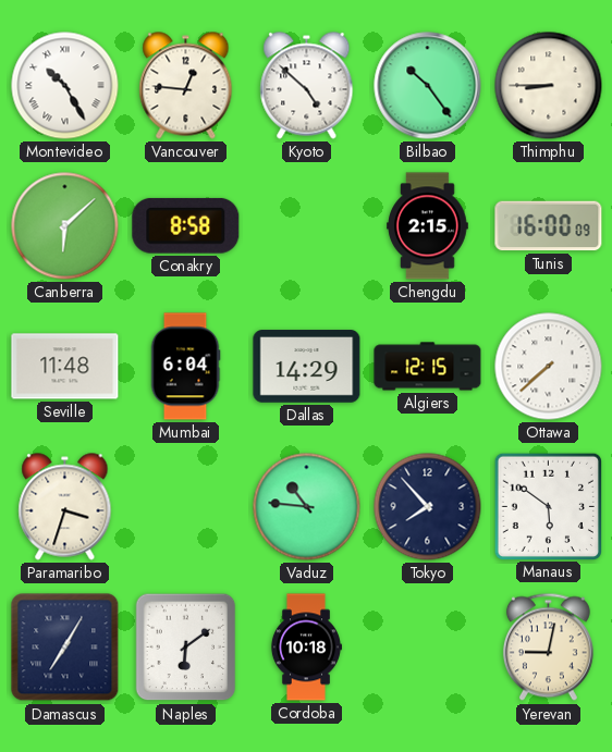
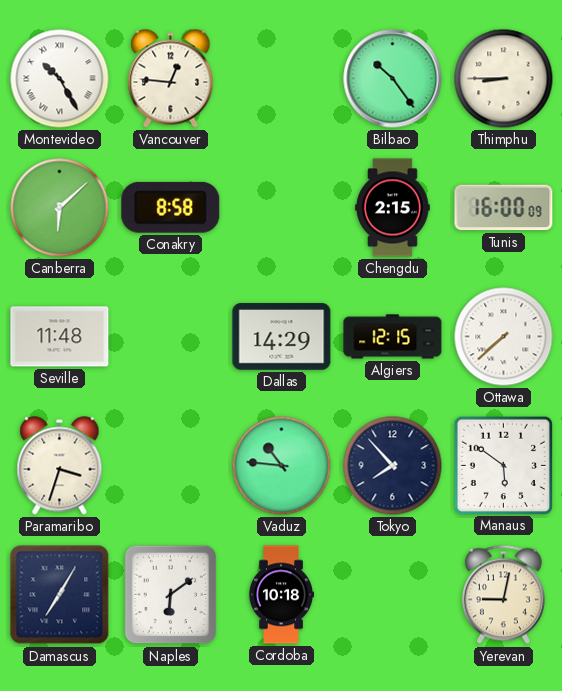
Kyoto: 4:52 -> none
Mumbai: 6:04 -> none
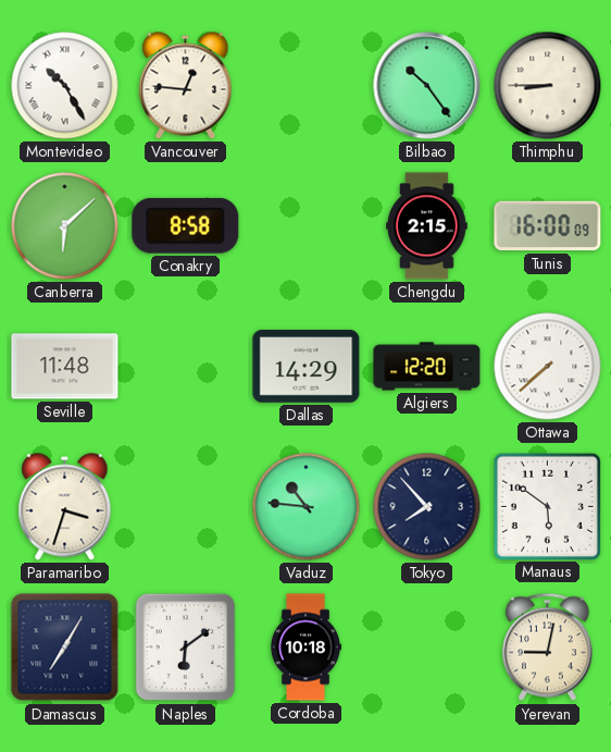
Algiers: 12:15 -> 12:20
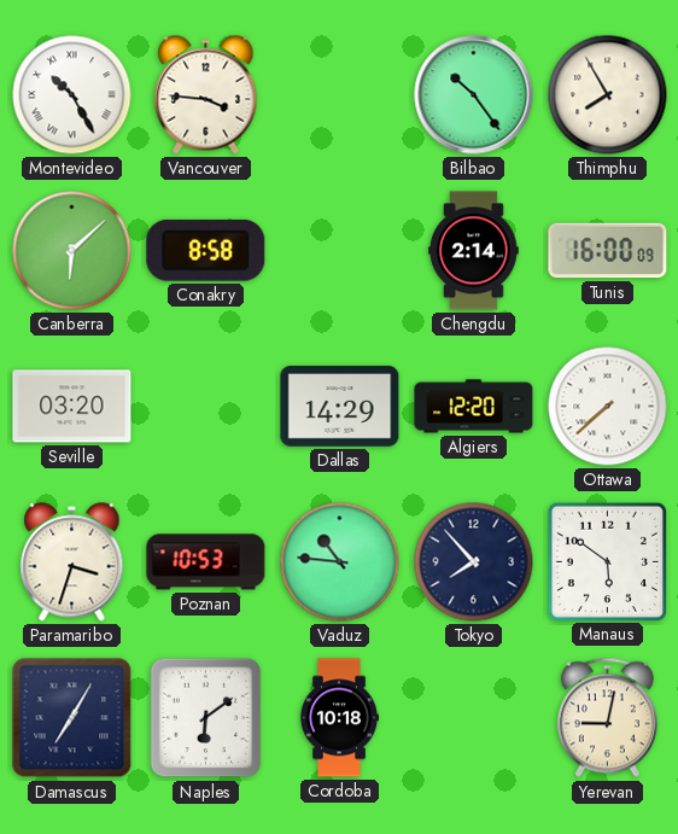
Vancouver: 12:46 -> 3:46
Thimphu: 8:45 -> 7:55
Chengdu: 2:15 -> 2:14
Seville: 11:48 -> 03:20
Poznan: none -> 10:53
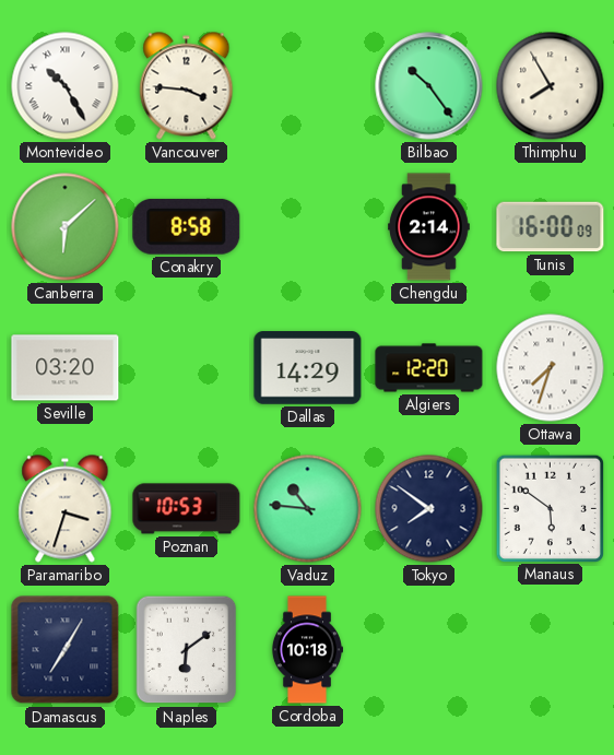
Ottawa: 7:38 -> 7:33
Tokyo: 7:53 -> 7:51
Yerevan: 9:02 -> none
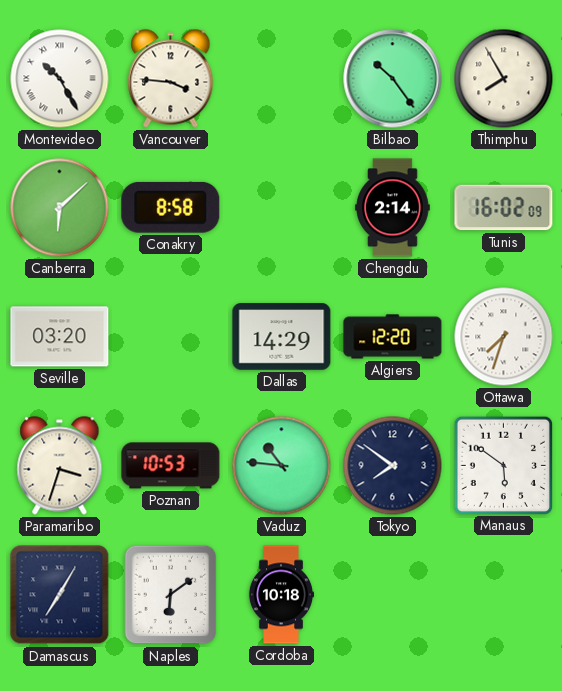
Tunis: 16:00 -> 16:02
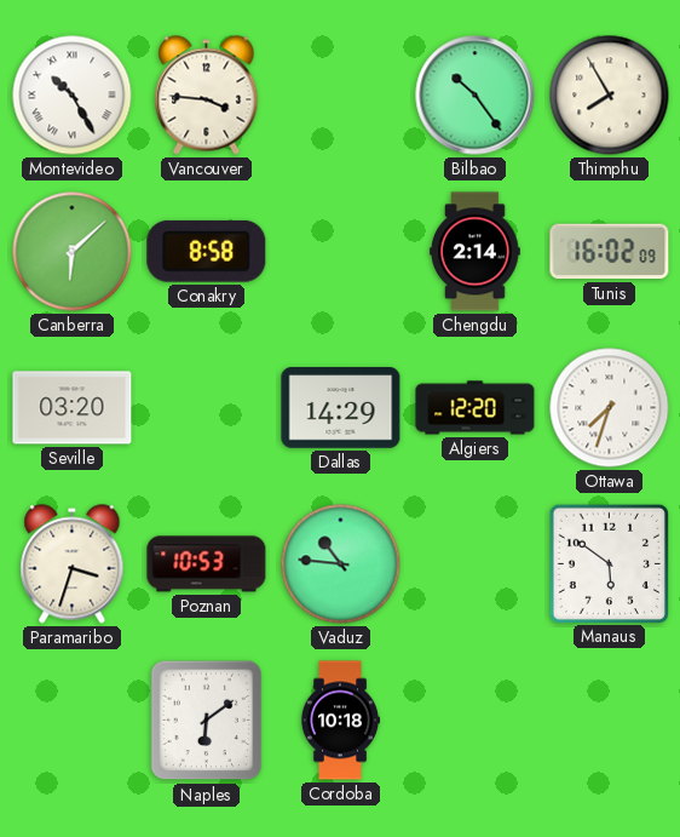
Tokyo: 7:51 -> none
Damascus: 7:05 -> none
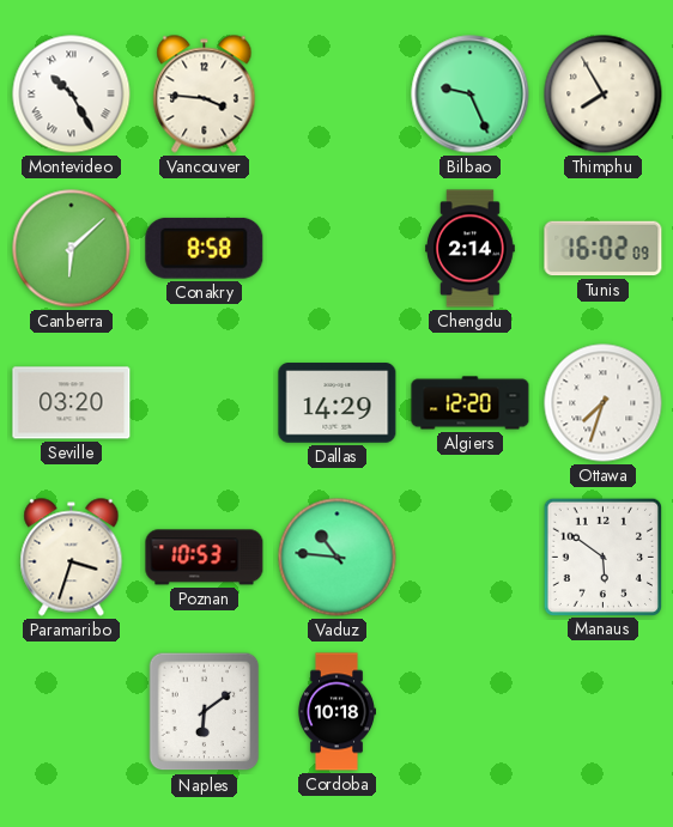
Bilbao: 10:24 -> 9:26
